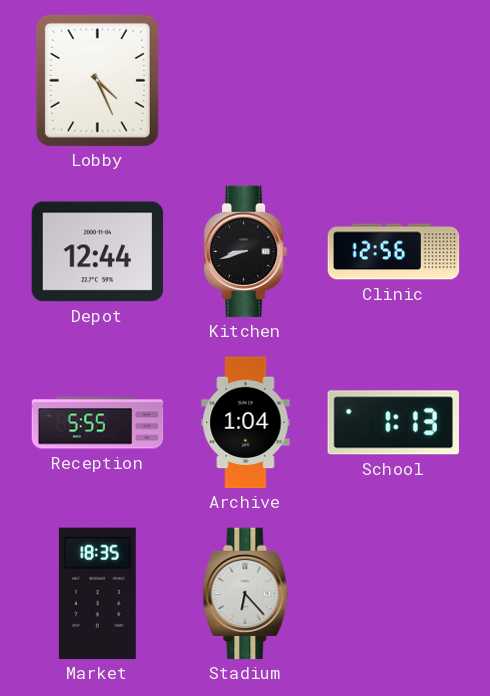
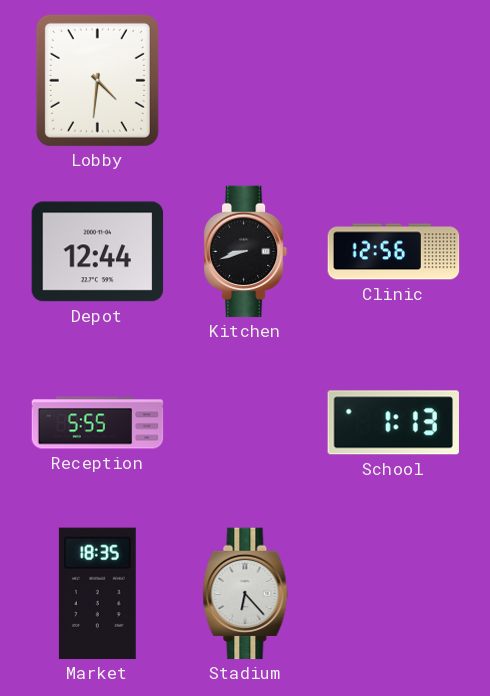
Lobby: 4:26 -> 4:31
Archive: 1:04 -> none
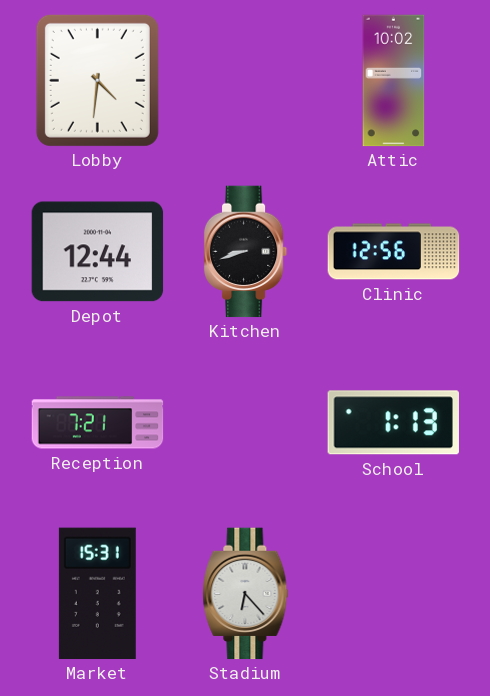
Attic: none -> 10:02
Reception: 5:55 -> 7:21
Market: 18:35 -> 15:31
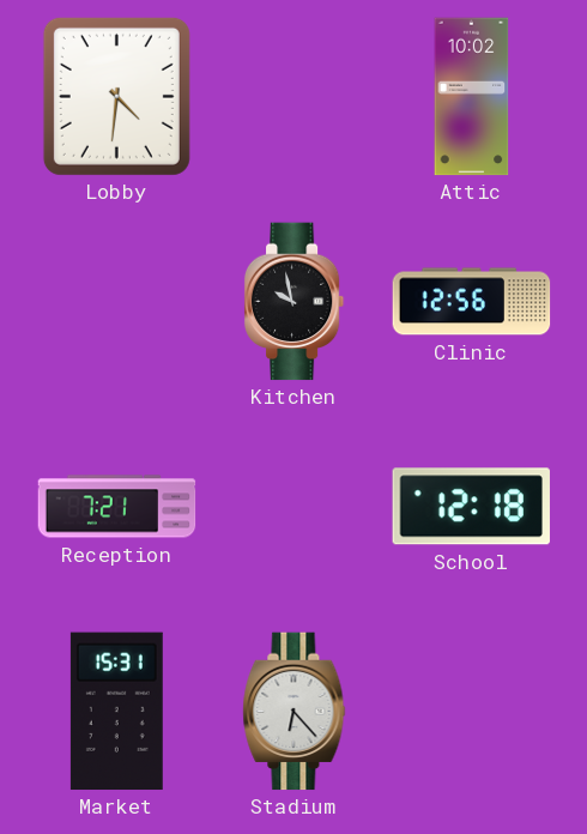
Depot: 12:44 -> none
Kitchen: 8:42 -> 9:58
School: 1:13 -> 12:18
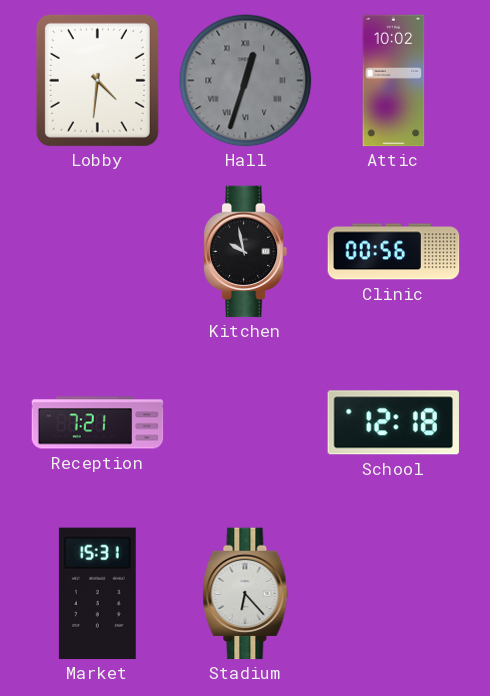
Hall: none -> 12:33
Clinic: 12:56 -> 00:56
